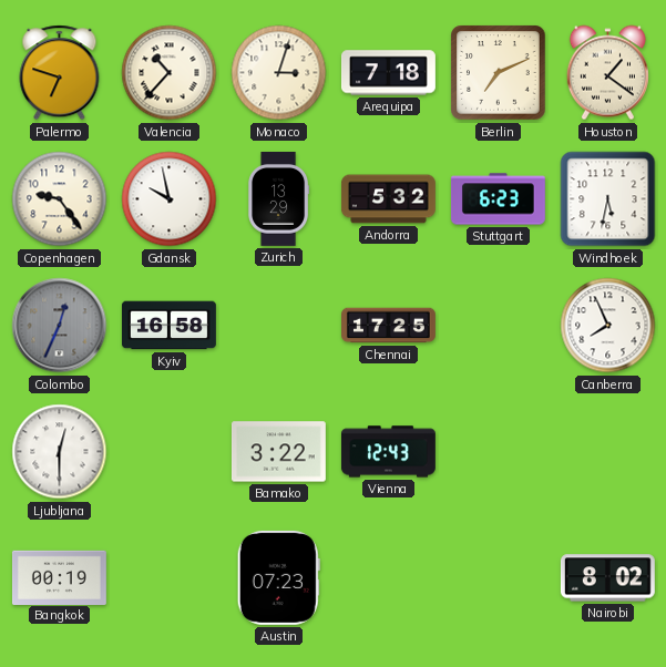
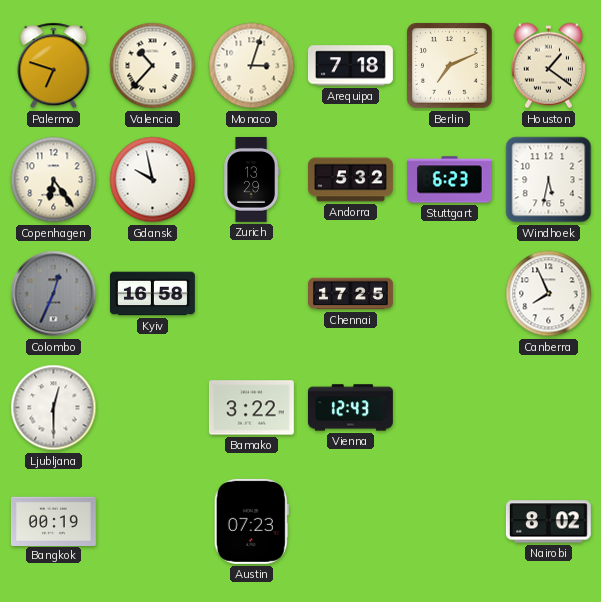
Copenhagen: 9:24 -> 6:24
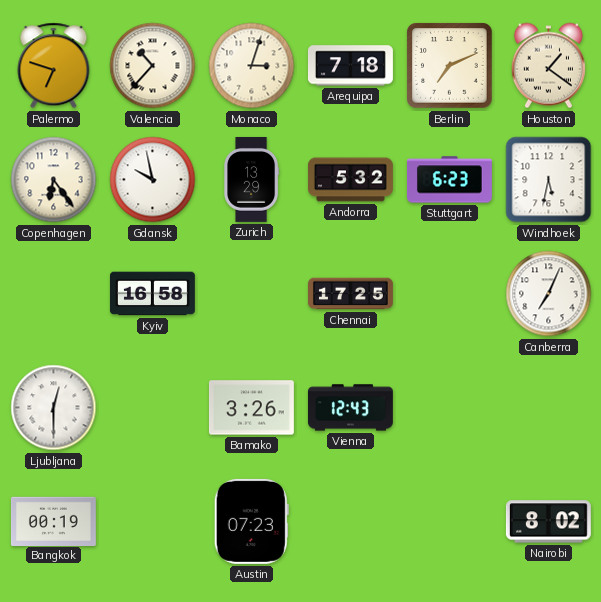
Colombo: 12:34 -> none
Canberra: 7:56 -> 7:04
Bamako: 3:22 -> 3:26
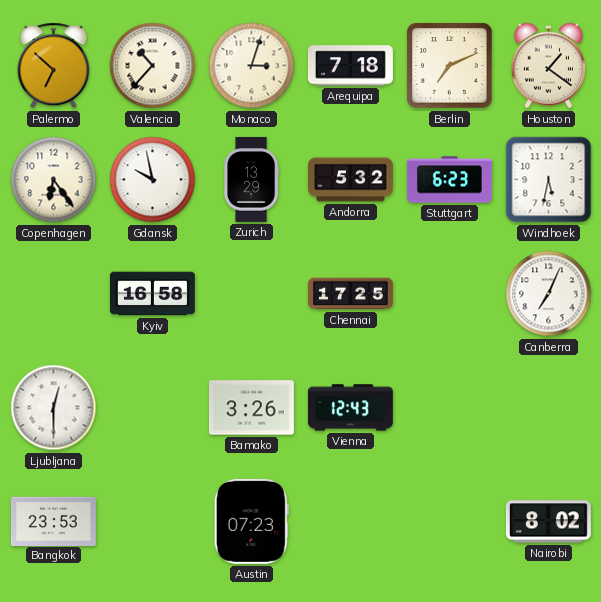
Palermo: 6:48 -> 6:52
Bangkok: 00:19 -> 23:53
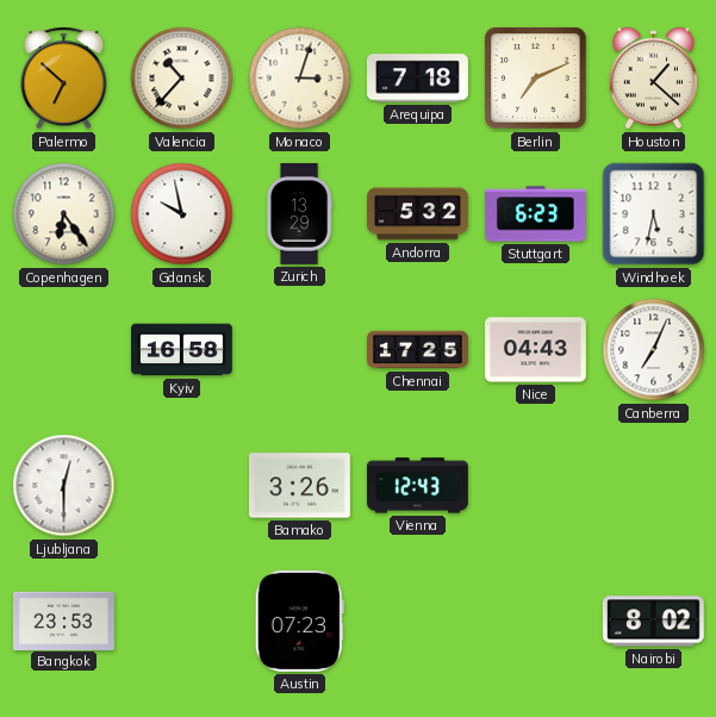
Houston: 1:21 -> 1:22
Nice: none -> 04:43
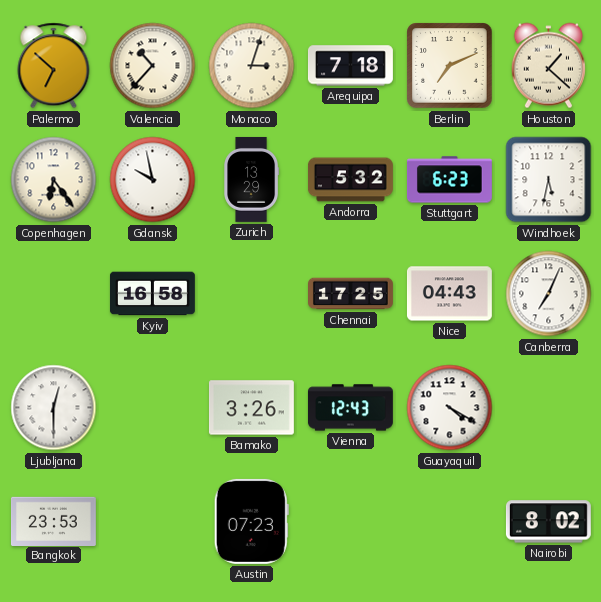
Guayaquil: none -> 4:20
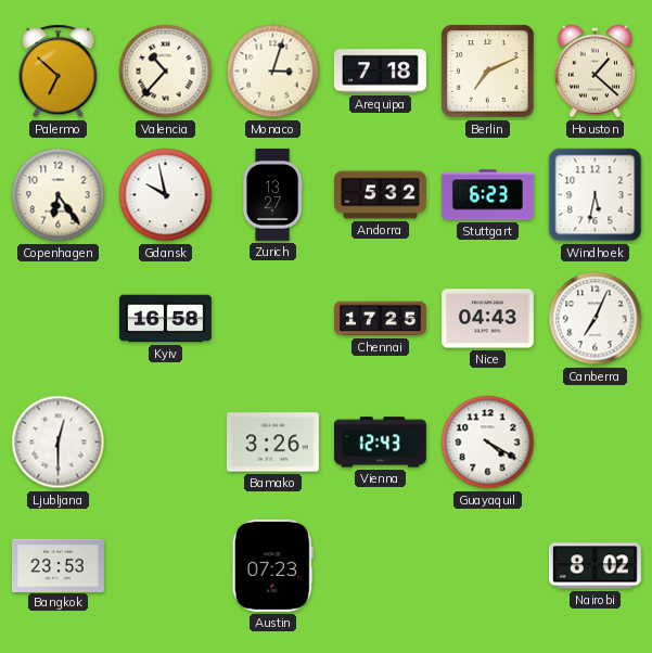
Zurich: 13:29 -> 13:27
